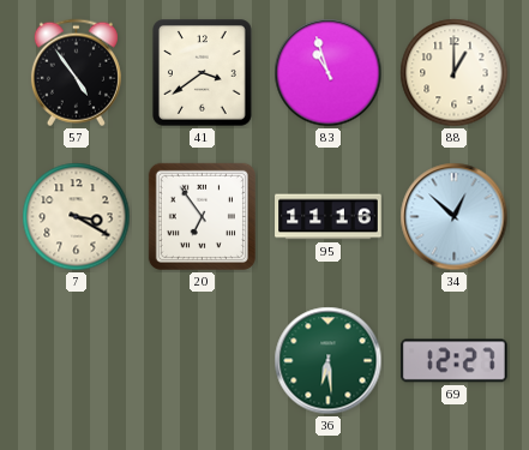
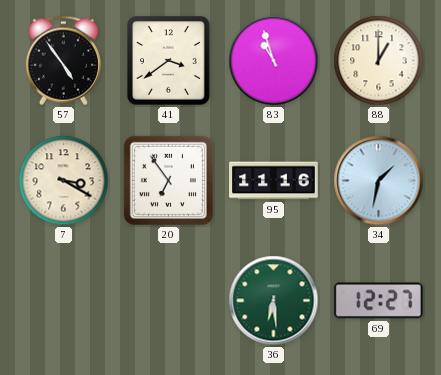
34: 12:52 -> 1:32
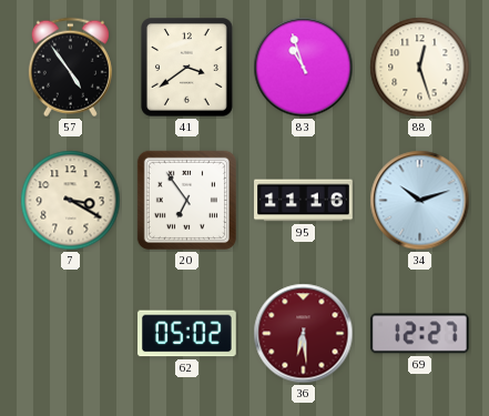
88: 1:00 -> 12:27
34: 1:32 -> 10:12
62: none -> 05:02
36 dial: green -> burgundy
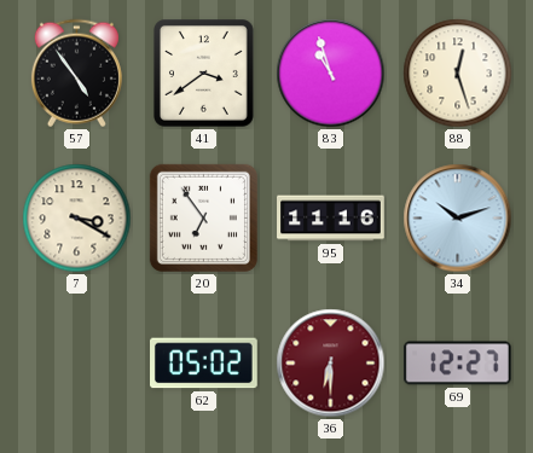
36: 6:29 -> 6:30
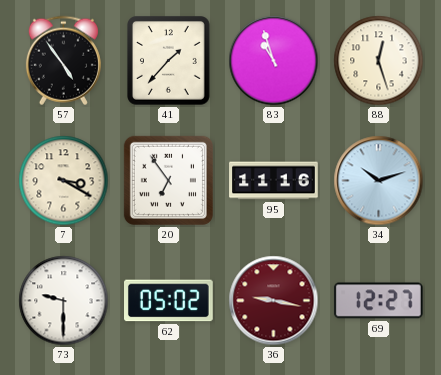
41: 3:39 -> 1:37
73: none -> 9:30
36: 6:30 -> 9:17
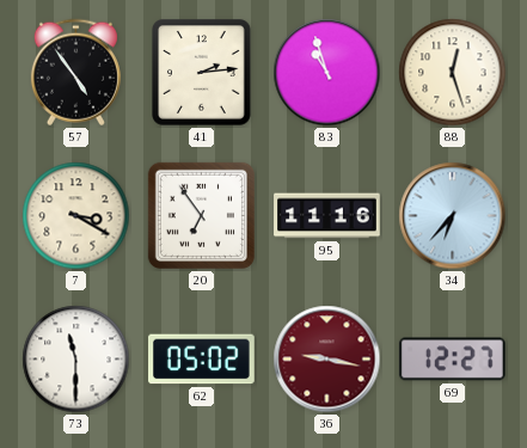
41: 1:37 -> 2:14
34: 10:12 -> 6:37
73: 9:30 -> 11:30
